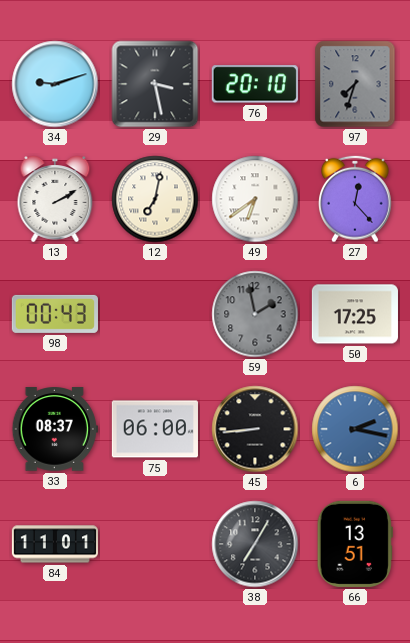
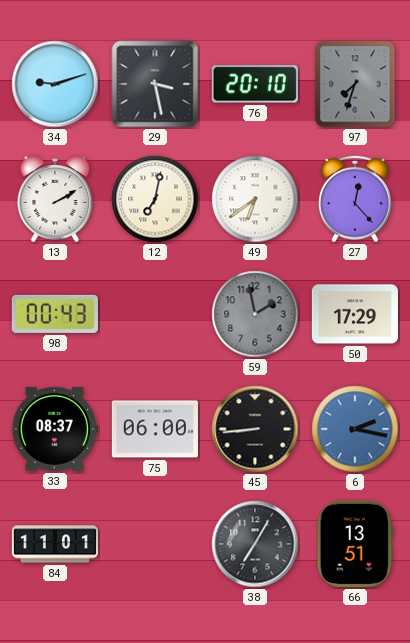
50: 17:25 -> 17:29
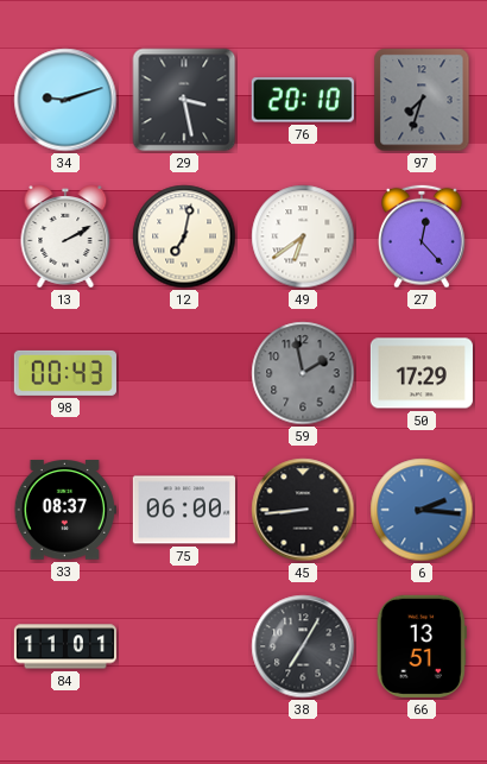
6: 2:17 -> 2:16
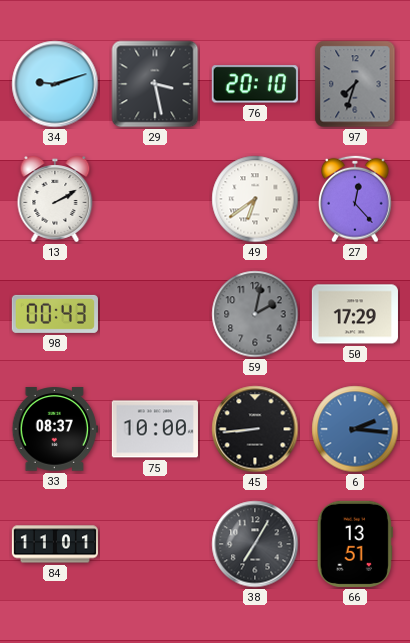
12: 7:02 -> none
59: 1:58 -> 2:02
75: 06:00 -> 10:00
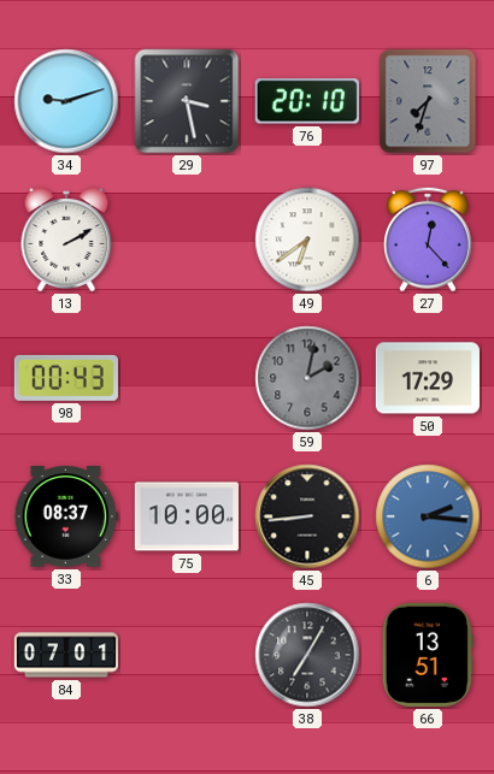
84: 11:01 -> 07:01
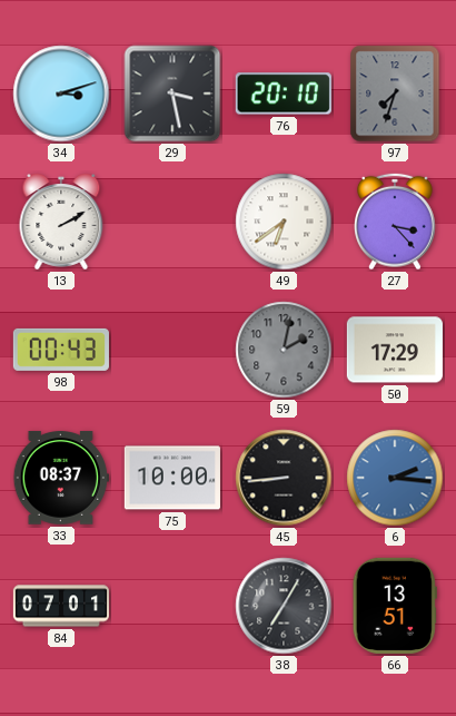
34: 9:12 -> 3:12
27: 12:23 -> 3:23
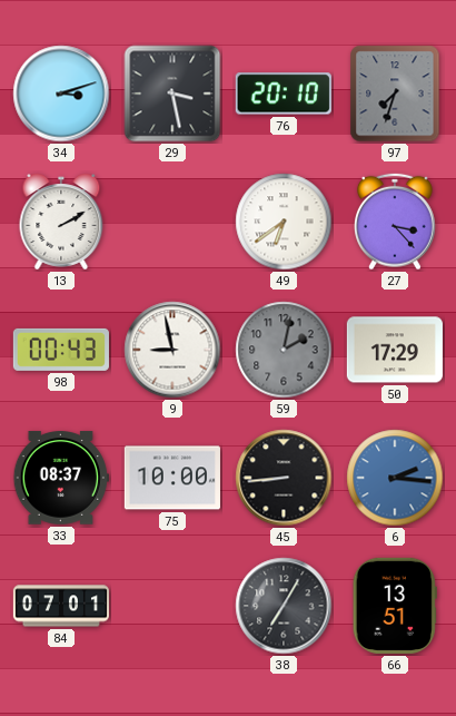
9: none -> 8:58
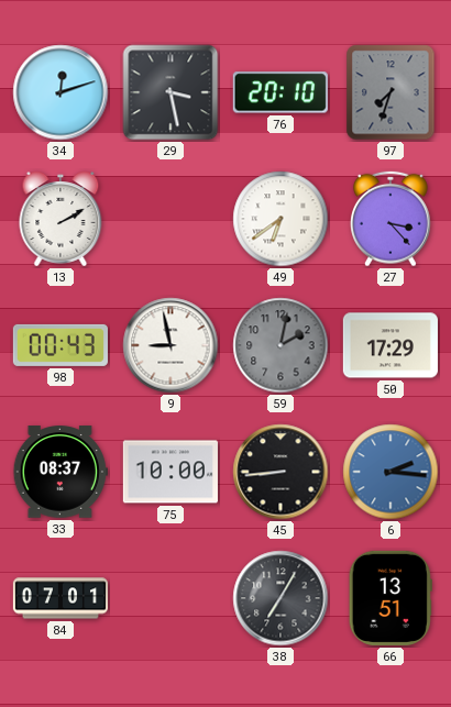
34: 3:12 -> 12:12
